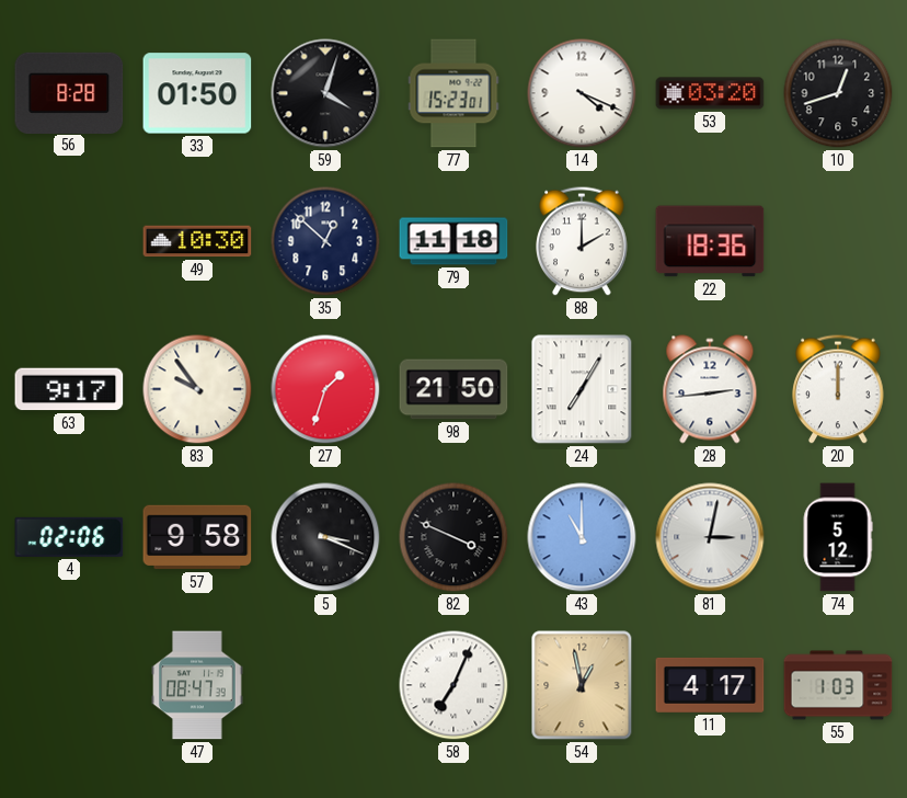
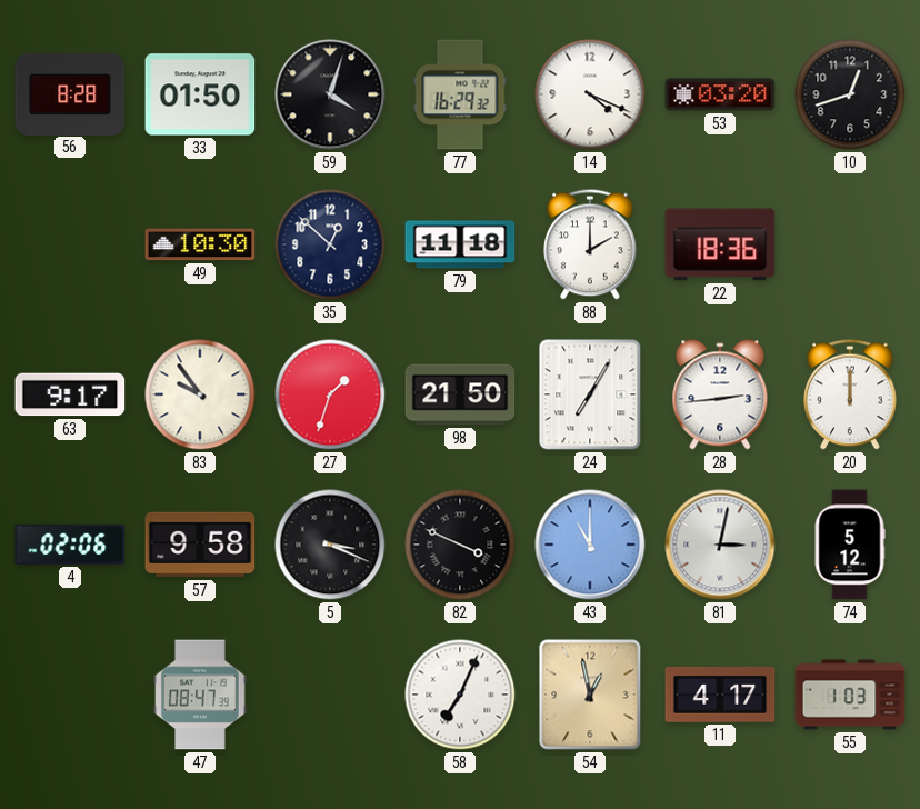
77: 15:23 -> 16:29
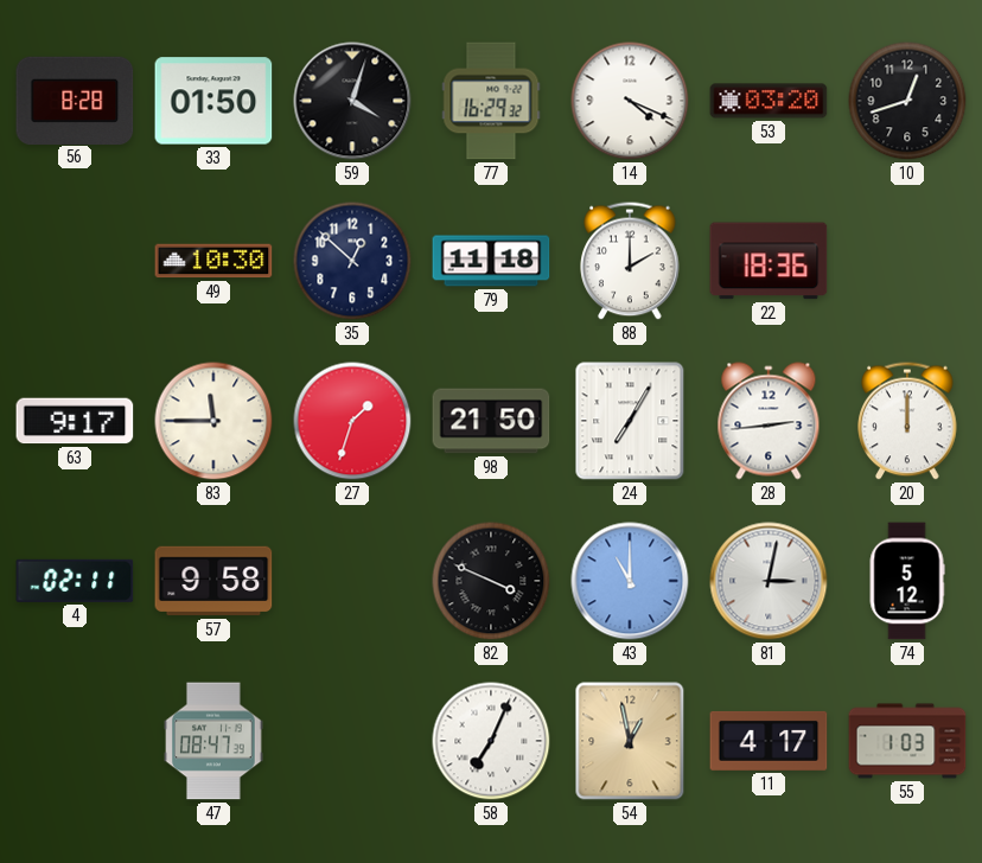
83: 9:54 -> 11:45
4: 02:06 -> 02:11
5: 3:19 -> none
